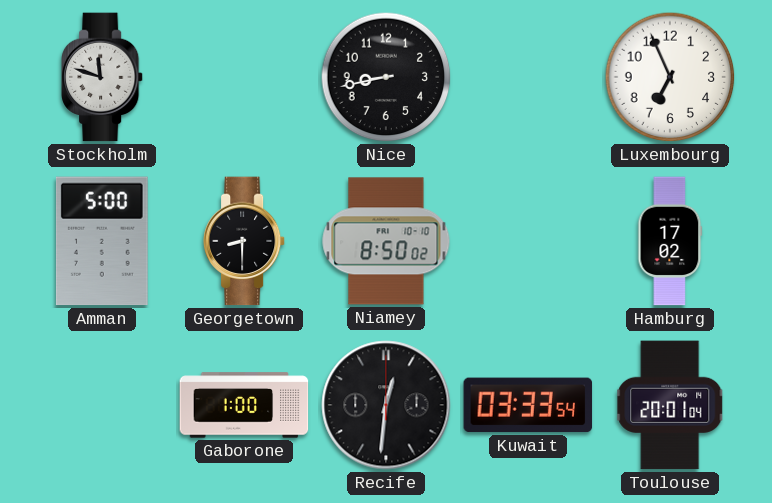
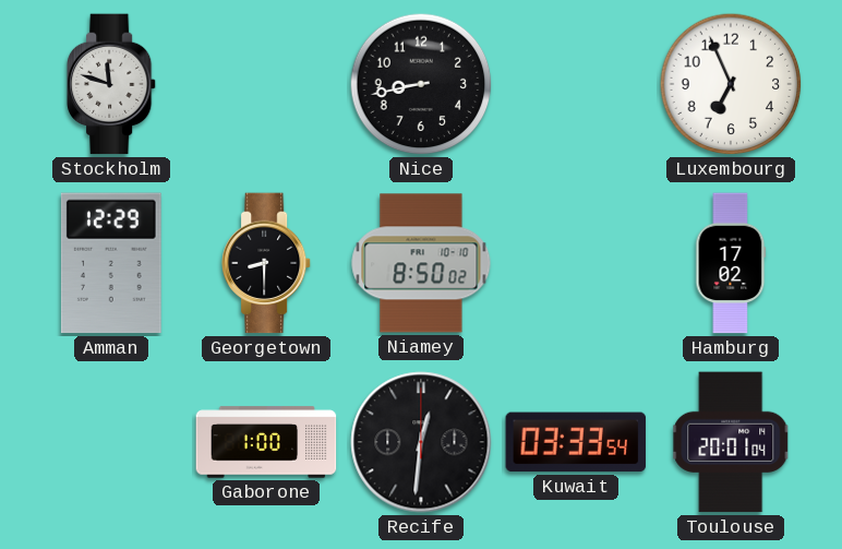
Amman: 5:00 -> 12:29
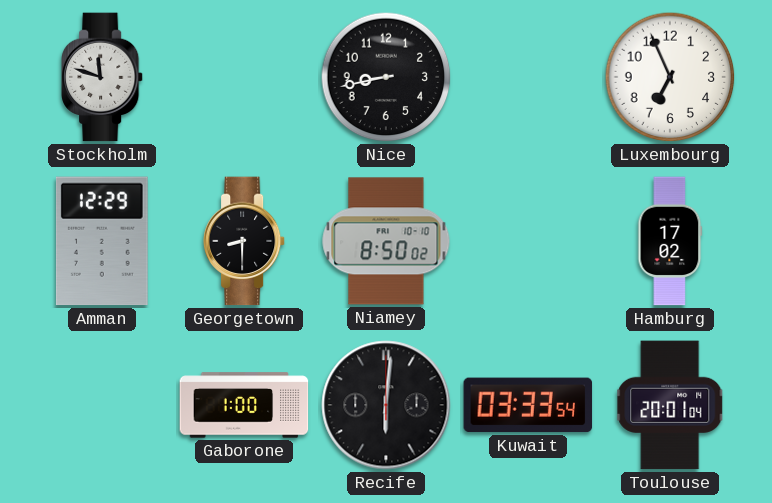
Recife: 12:31 -> 6:01
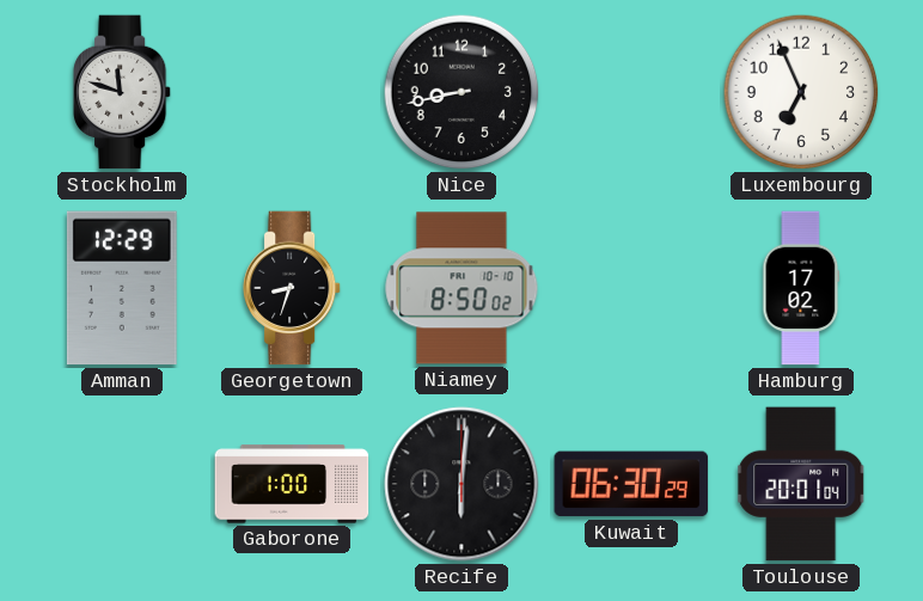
Georgetown: 8:30 -> 8:33
Kuwait: 03:33 -> 06:30
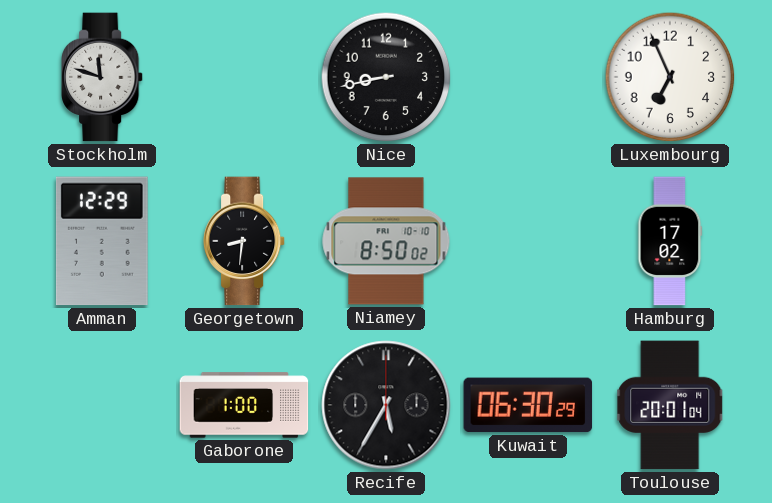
Georgetown: 8:33 -> 8:31
Recife: 6:01 -> 5:35
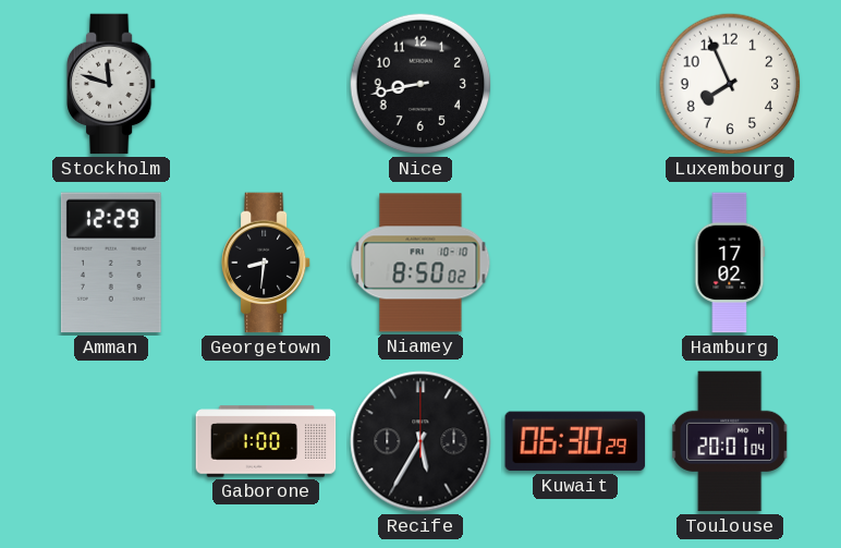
Luxembourg: 6:56 -> 7:56
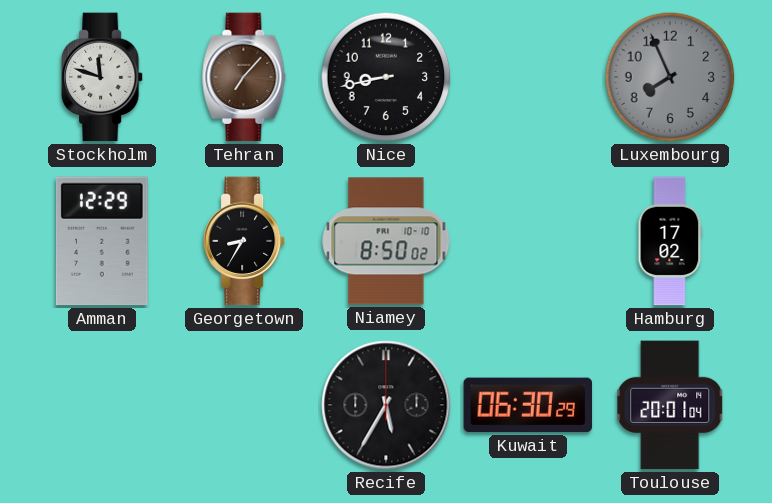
Tehran: none -> 7:07
Luxembourg dial: white -> grey
Georgetown: 8:31 -> 8:35
Gaborone: 1:00 -> none
